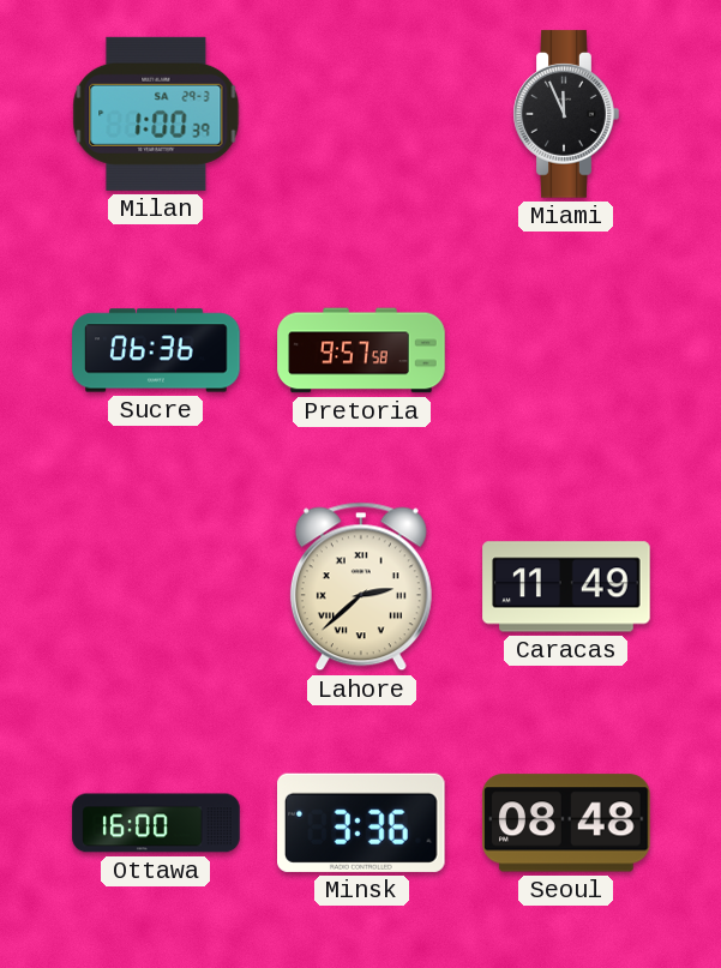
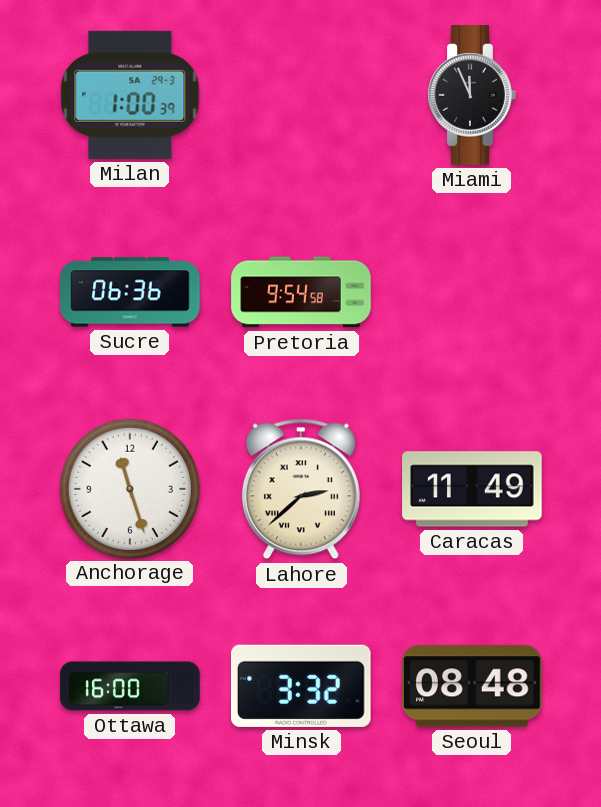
Pretoria: 9:57 -> 9:54
Anchorage: none -> 11:27
Minsk: 3:36 -> 3:32
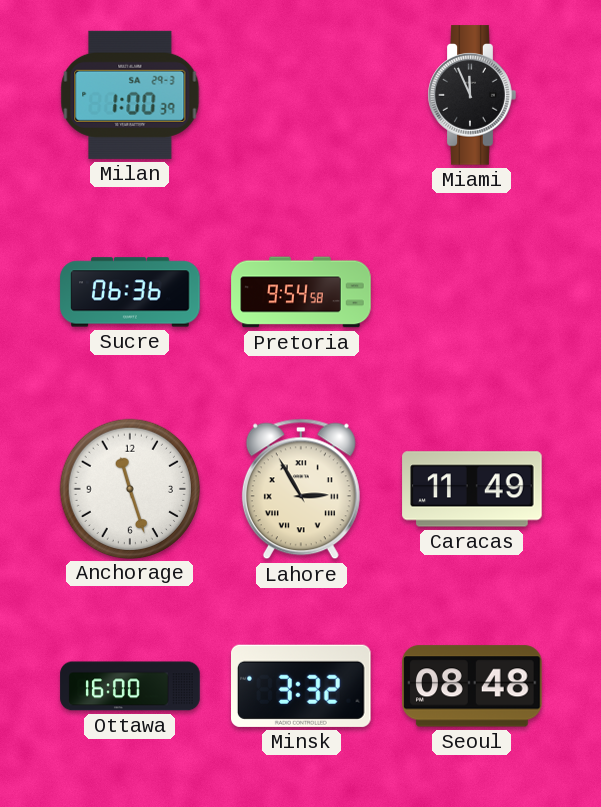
Lahore: 2:38 -> 2:55
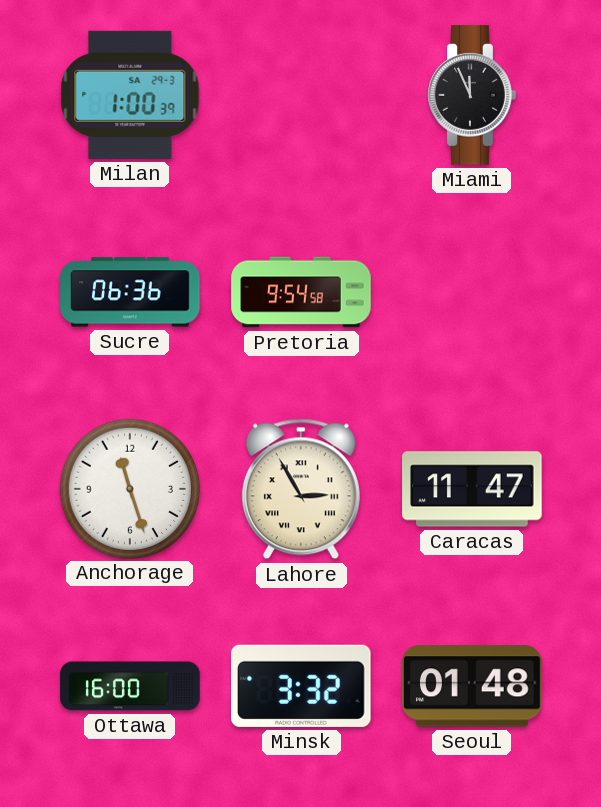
Caracas: 11:49 -> 11:47
Seoul: 08:48 -> 01:48
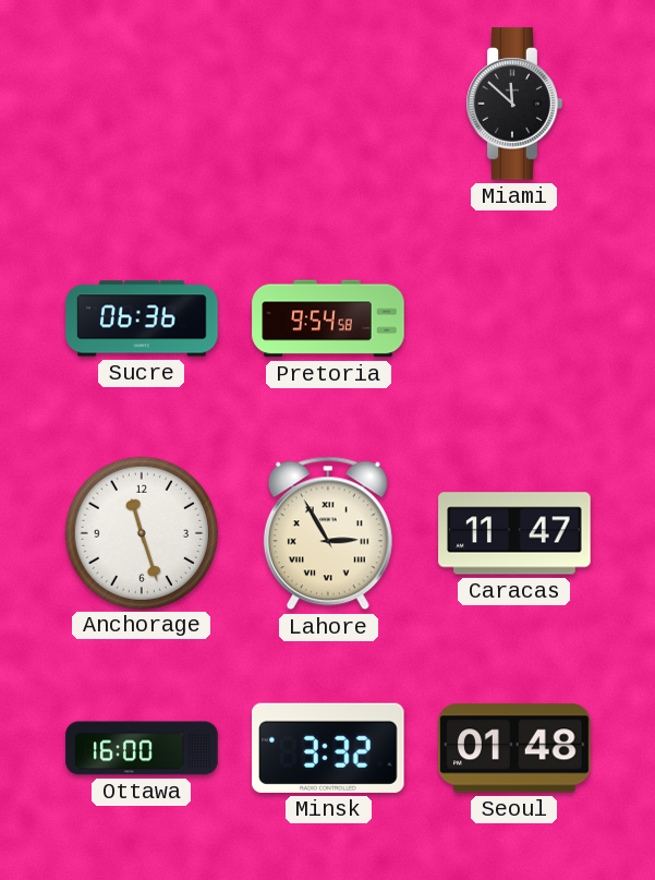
Milan: 1:00 -> none
Miami: 11:56 -> 11:52
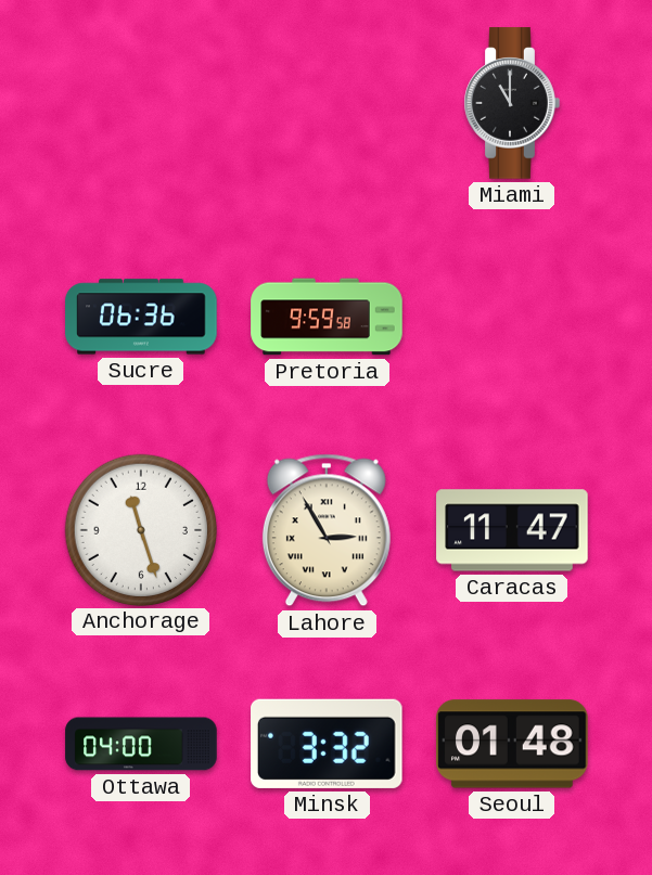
Miami: 11:52 -> 11:00
Pretoria: 9:54 -> 9:59
Ottawa: 16:00 -> 04:00
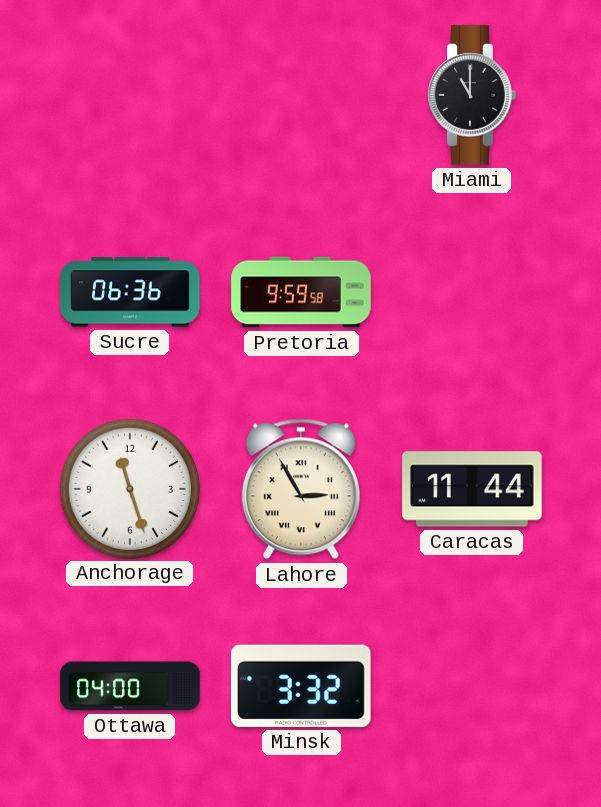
Caracas: 11:47 -> 11:44
Seoul: 01:48 -> none
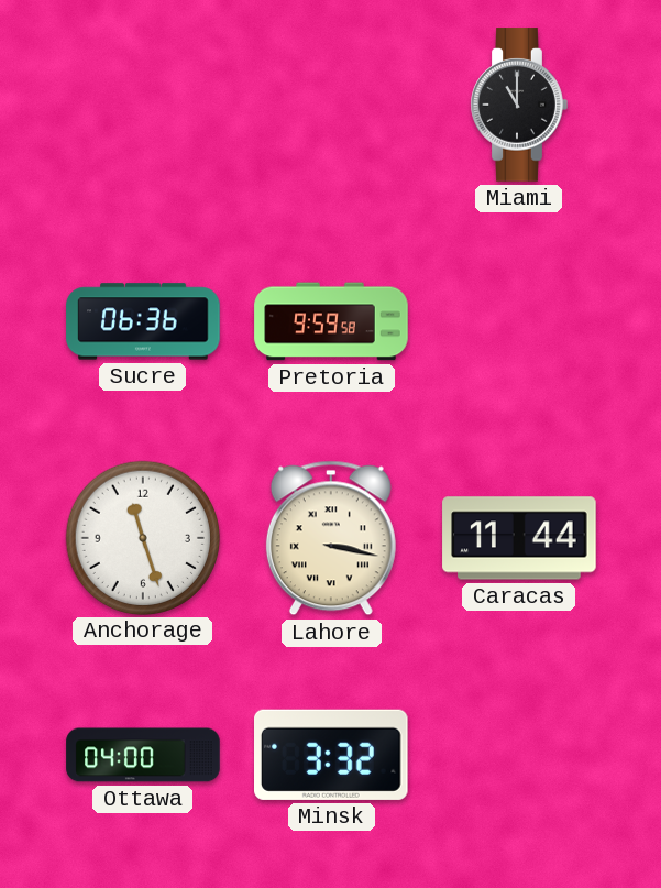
Lahore: 2:55 -> 3:17
